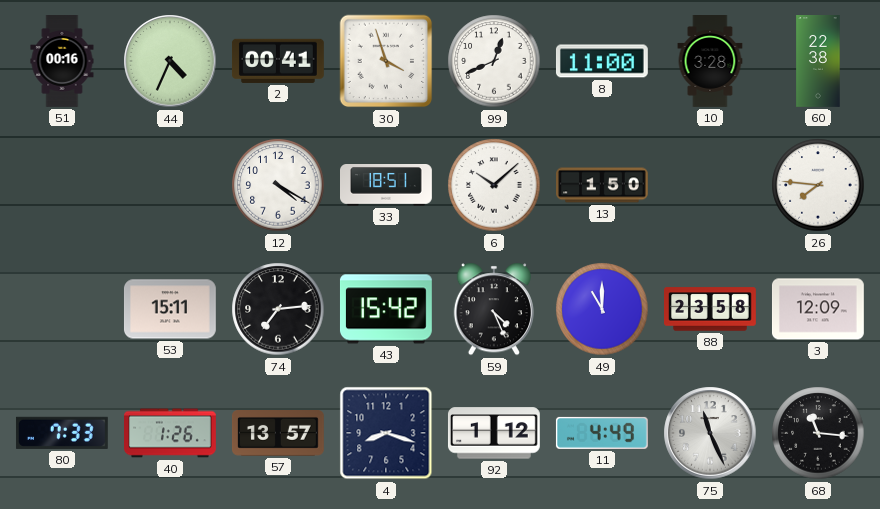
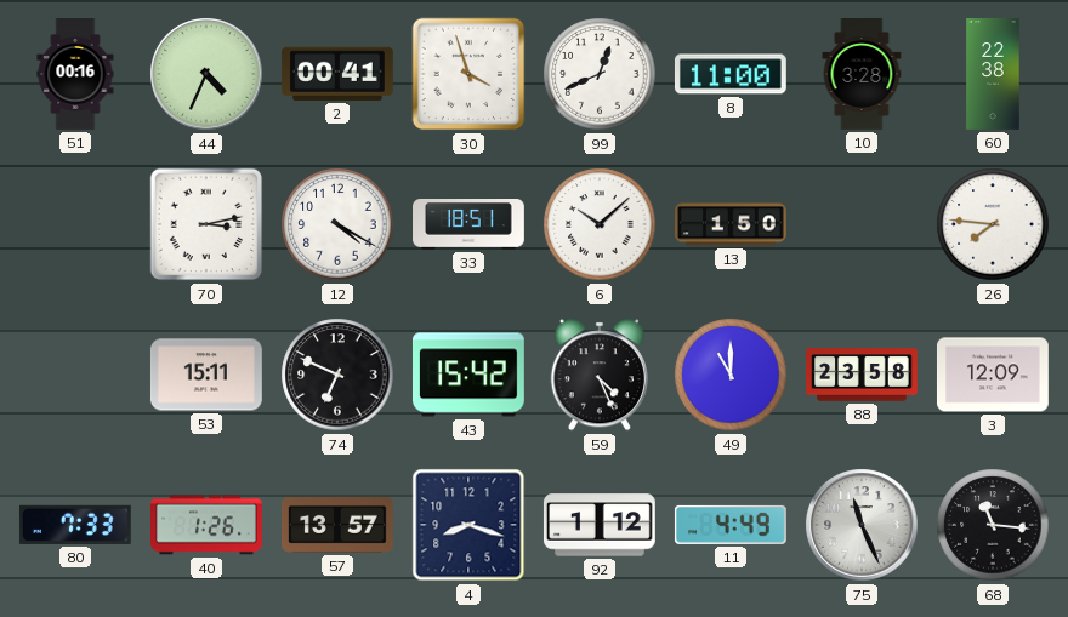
70: none -> 3:13
74: 7:14 -> 6:49
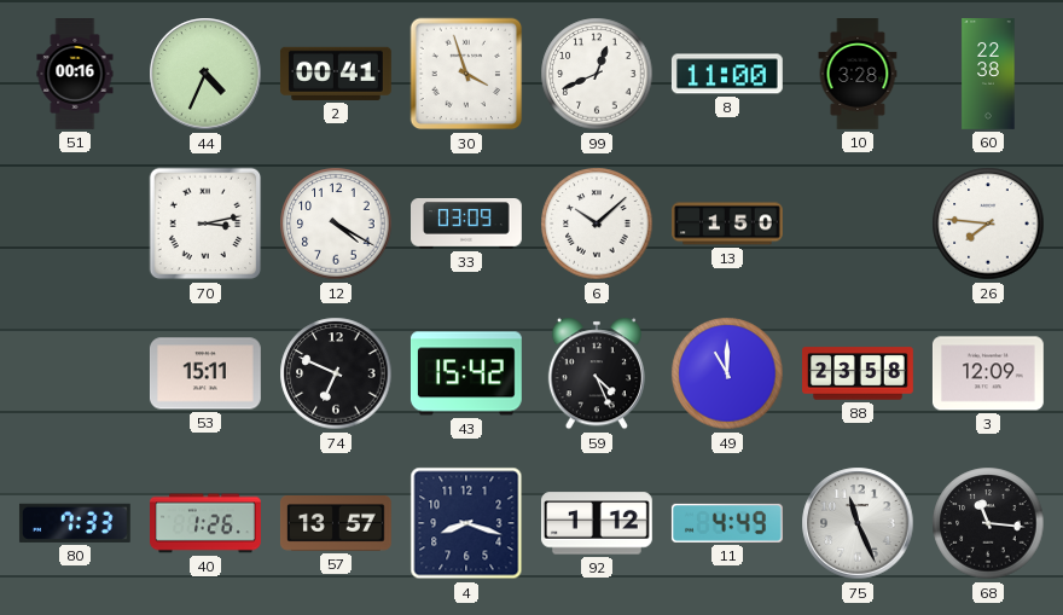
33: 18:51 -> 03:09
